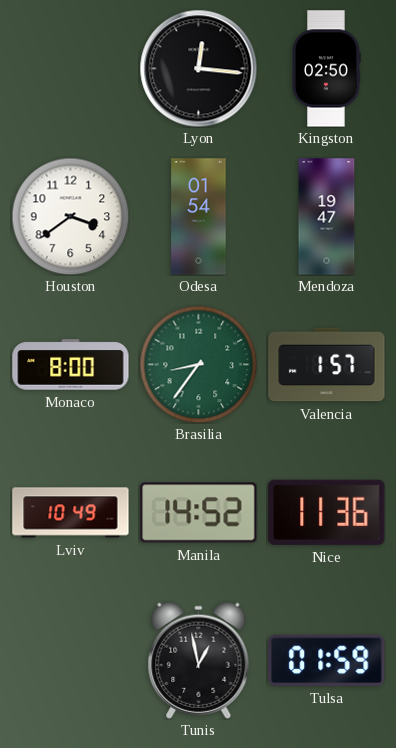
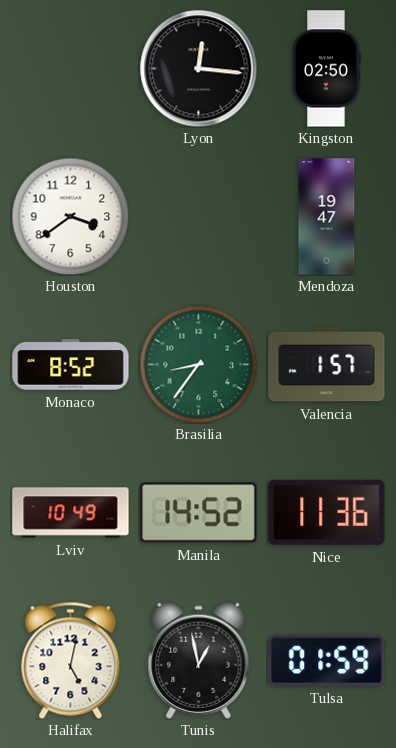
Odesa: 01:54 -> none
Monaco: 8:00 -> 8:52
Halifax: none -> 5:02
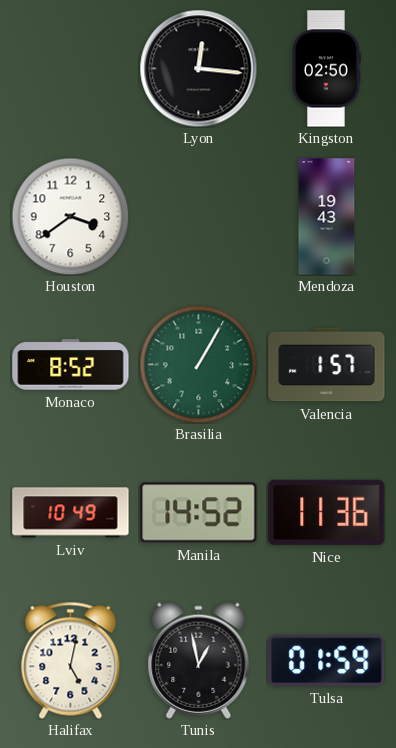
Mendoza: 19:47 -> 19:43
Brasilia: 8:36 -> 1:05
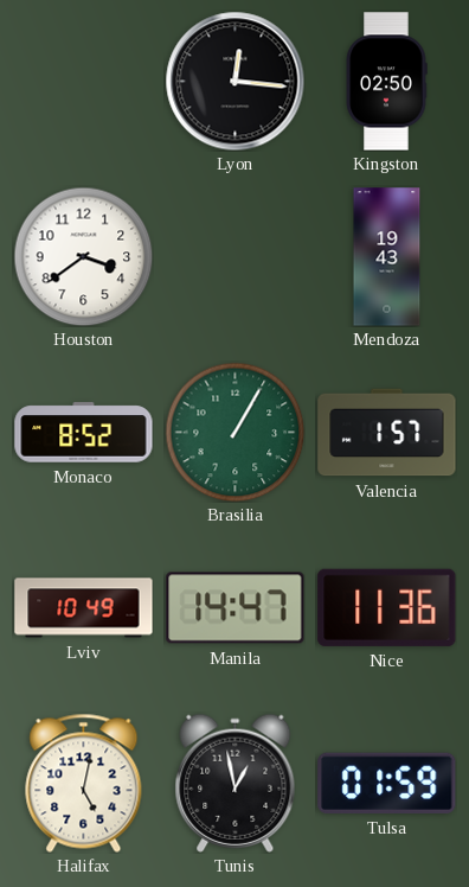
Manila: 14:52 -> 14:47
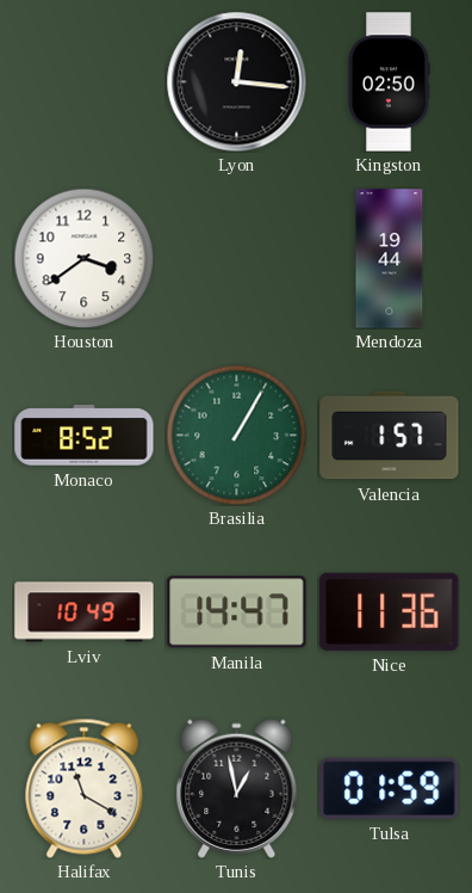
Mendoza: 19:43 -> 19:44
Halifax: 5:02 -> 11:20
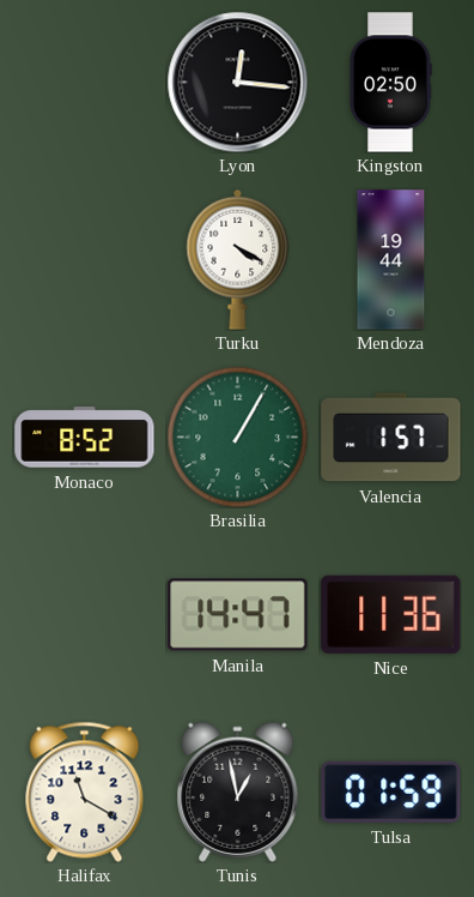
Houston: 3:39 -> none
Turku: none -> 4:20
Lviv: 10:49 -> none
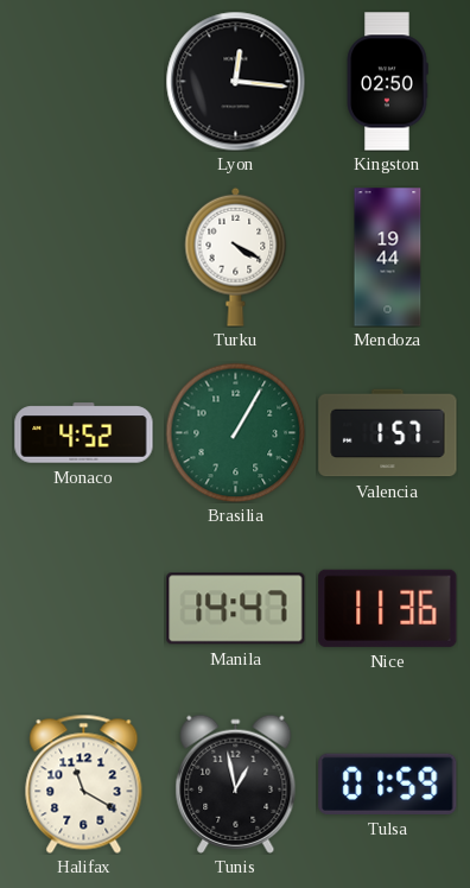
Monaco: 8:52 -> 4:52
